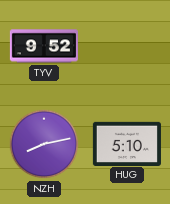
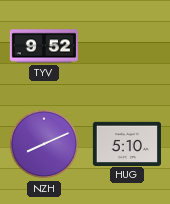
NZH: 8:13 -> 8:11
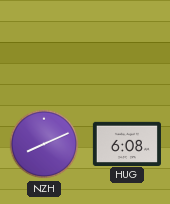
TYV: 9:52 -> none
HUG: 5:10 -> 6:08
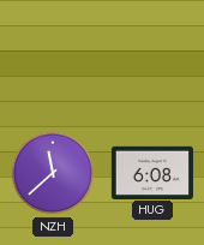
NZH: 8:11 -> 11:38
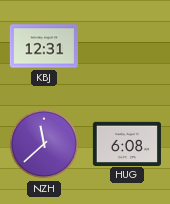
KBJ: none -> 12:31
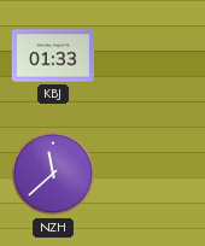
KBJ: 12:31 -> 01:33
HUG: 6:08 -> none
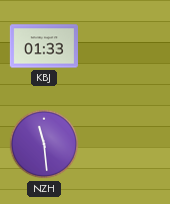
NZH: 11:38 -> 11:29
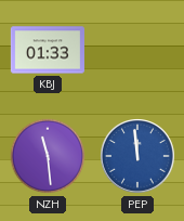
PEP: none -> 11:59
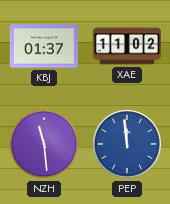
KBJ: 01:33 -> 01:37
XAE: none -> 11:02
